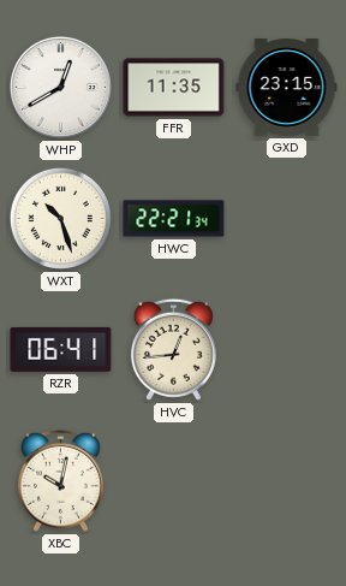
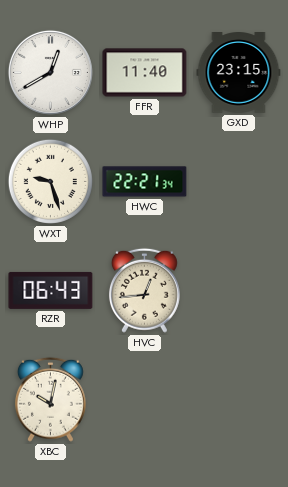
FFR: 11:35 -> 11:40
WXT: 10:27 -> 9:27
RZR: 06:41 -> 06:43
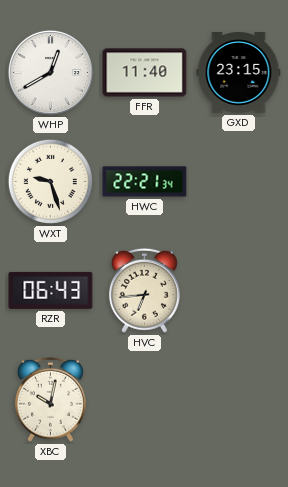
HVC: 12:44 -> 6:44
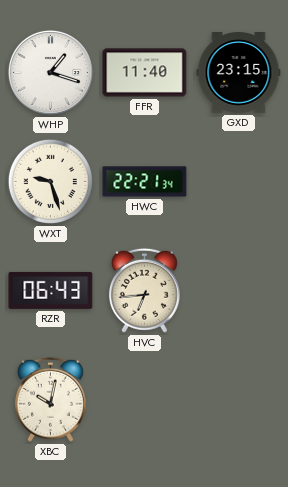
WHP: 12:40 -> 1:18
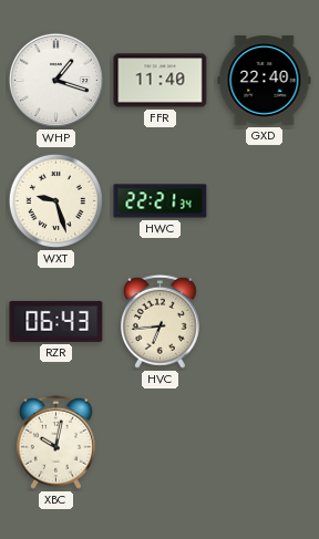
GXD: 23:15 -> 22:40
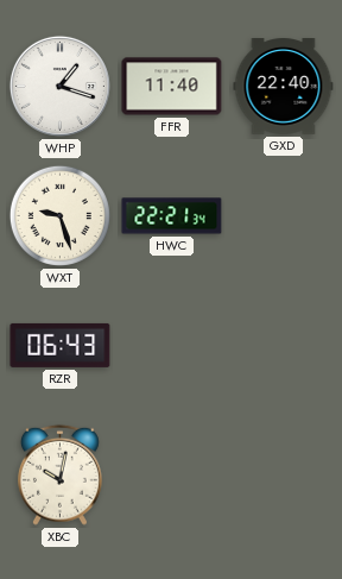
HVC: 6:44 -> none
